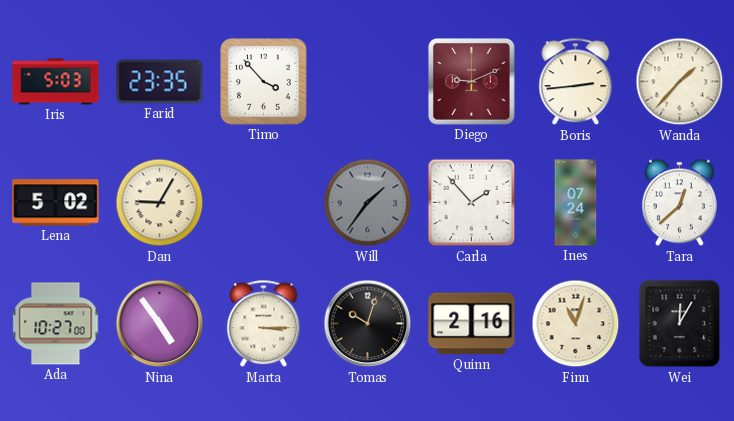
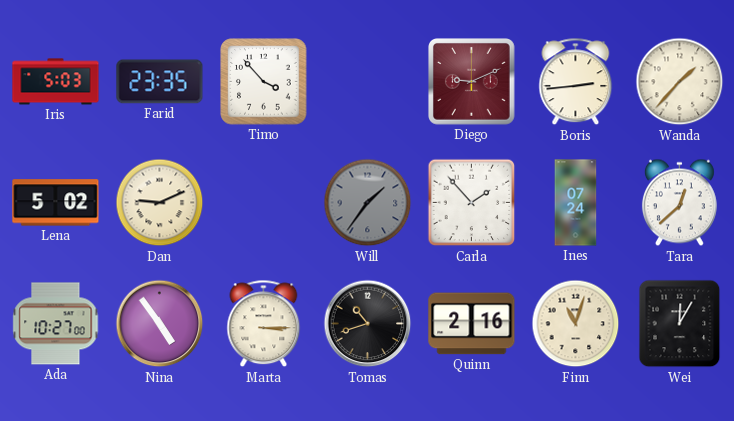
Dan: 9:05 -> 9:11
Tomas: 10:03 -> 10:42
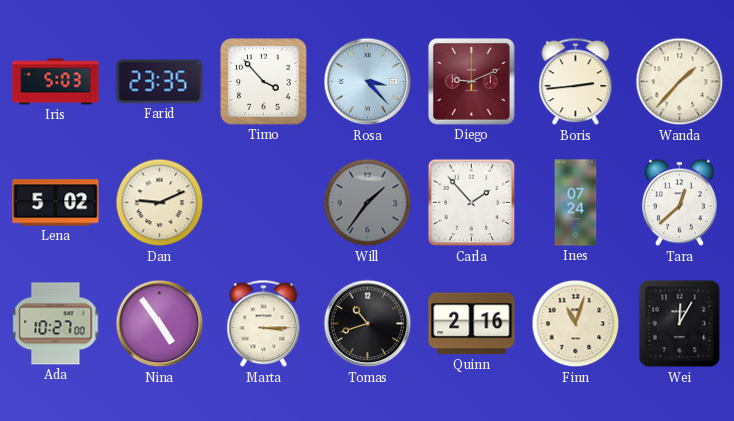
Rosa: none -> 3:23
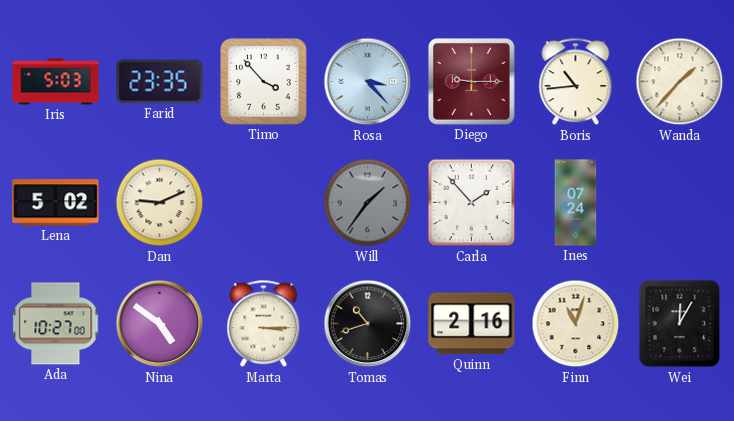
Diego: 9:11 -> 9:15
Boris: 2:44 -> 10:44
Tara: 12:38 -> none
Nina: 4:54 -> 4:51
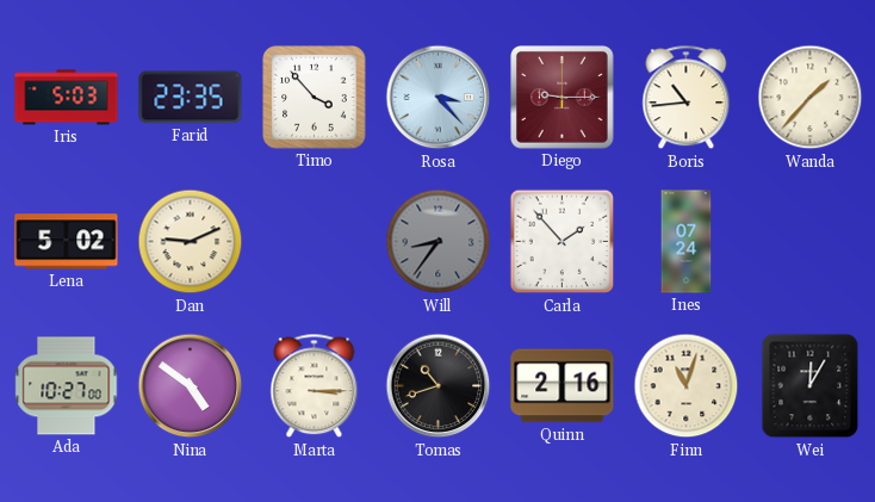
Will: 1:36 -> 8:36
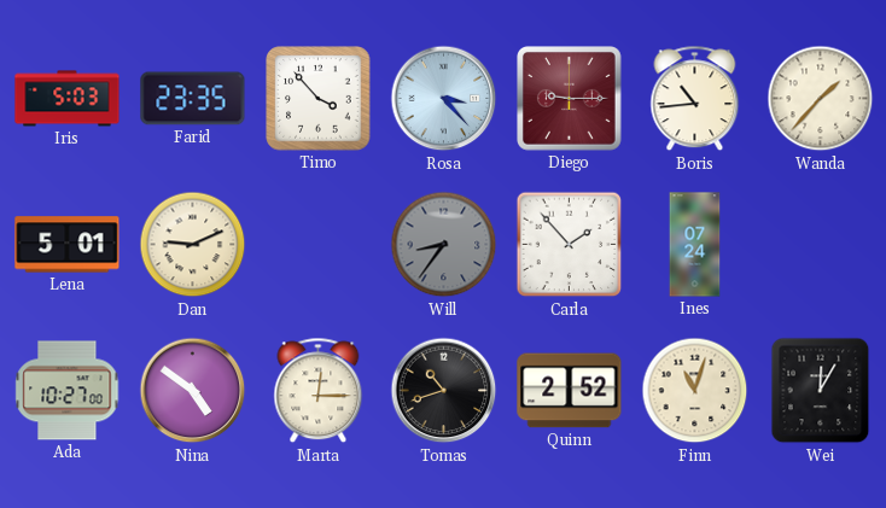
Lena: 5:02 -> 5:01
Marta: 3:15 -> 12:15
Quinn: 2:16 -> 2:52
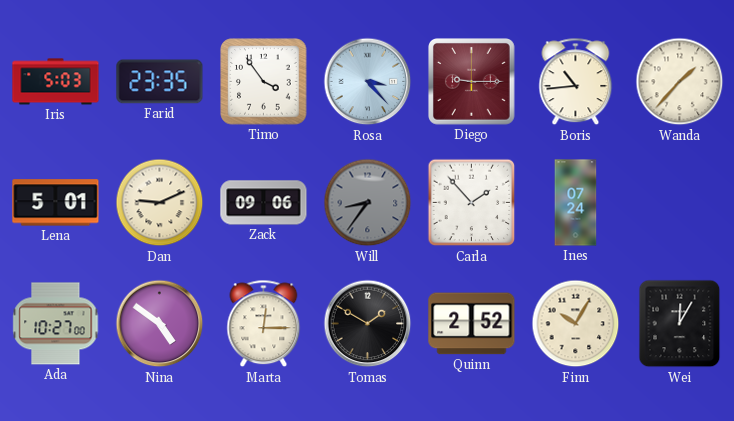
Timo: 3:53 -> 3:54
Zack: none -> 09:06
Tomas: 10:42 -> 1:50
Finn: 11:03 -> 10:05
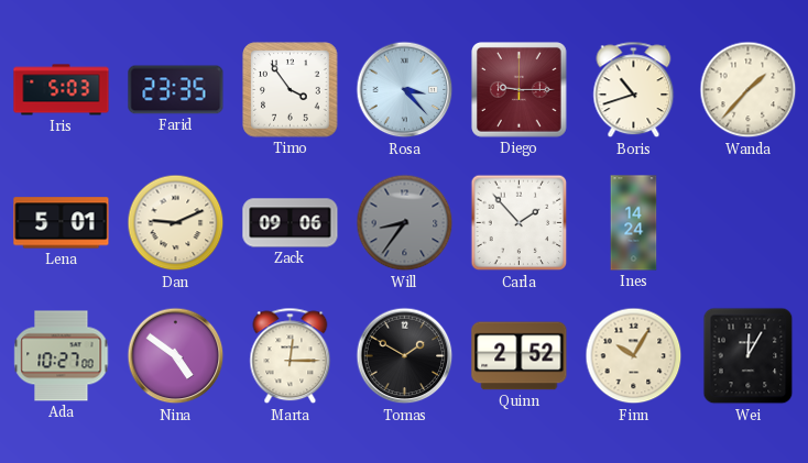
Boris: 10:44 -> 10:42
Ines: 07:24 -> 14:24
